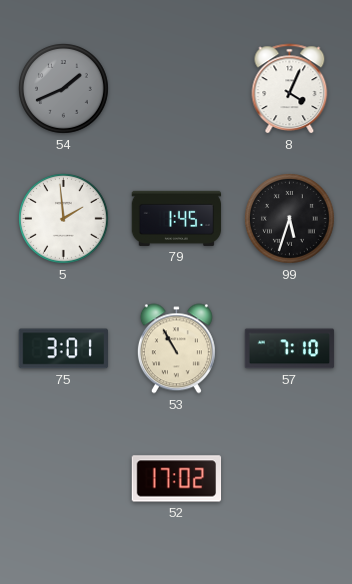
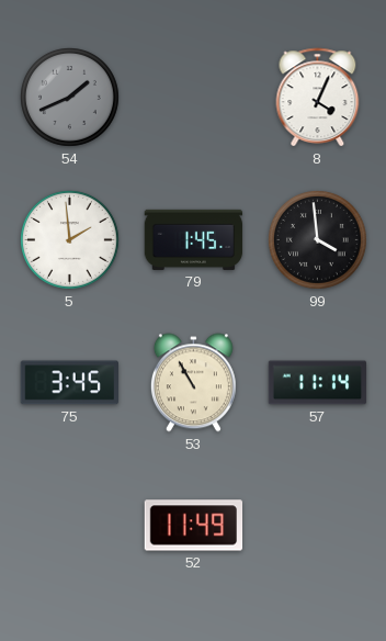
99: 5:33 -> 3:59
75: 3:01 -> 3:45
57: 7:10 -> 11:14
52: 17:02 -> 11:49
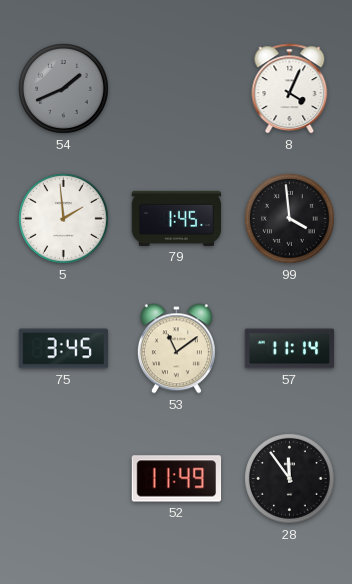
53: 10:55 -> 11:09
28: none -> 11:54
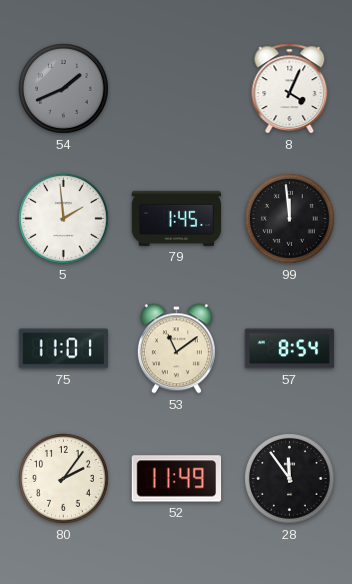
99: 3:59 -> 11:59
75: 3:45 -> 11:01
57: 11:14 -> 8:54
80: none -> 2:06
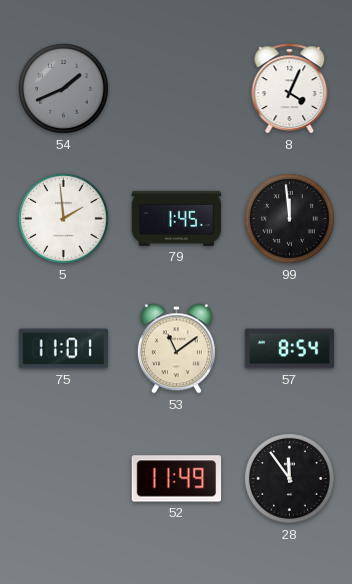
80: 2:06 -> none
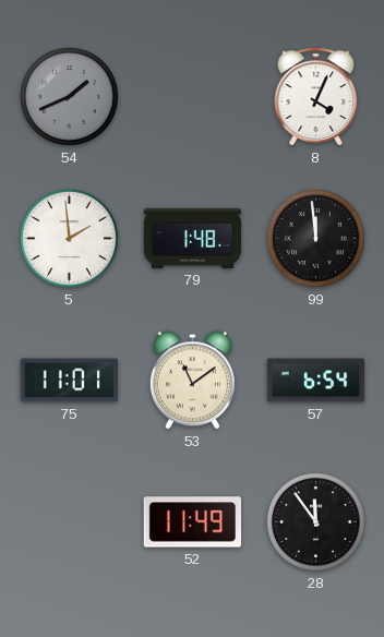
79: 1:45 -> 1:48
57: 8:54 -> 6:54
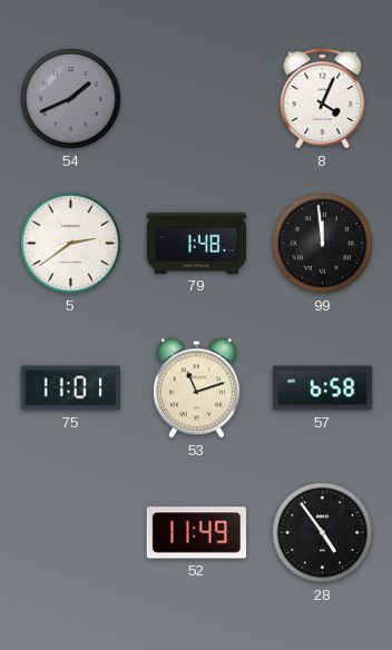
5: 1:59 -> 2:39
53: 11:09 -> 11:12
57: 6:54 -> 6:58
28: 11:54 -> 4:54
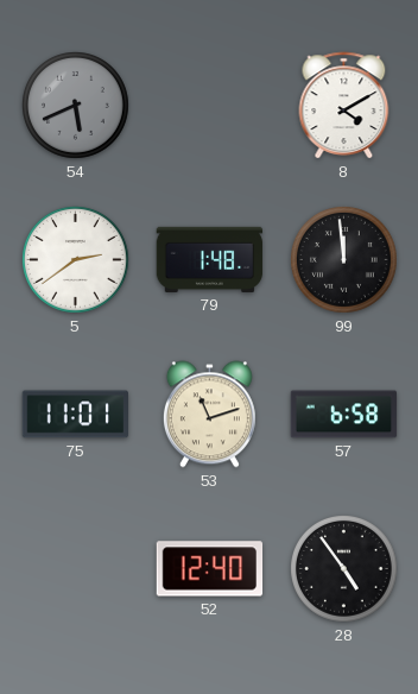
54: 1:41 -> 5:41
8: 4:04 -> 4:10
52: 11:49 -> 12:40
